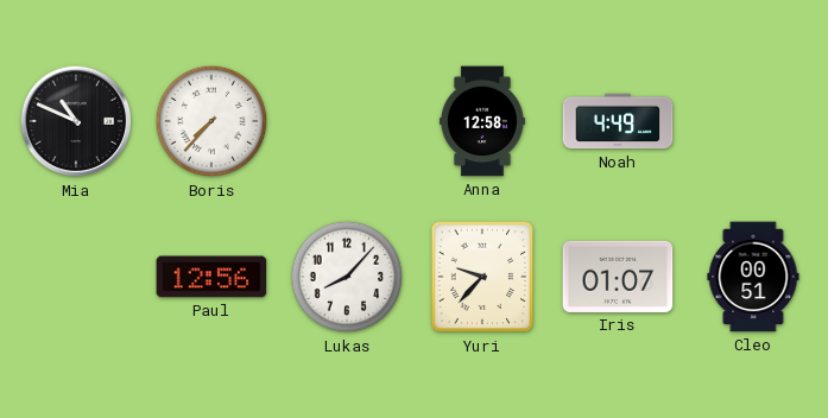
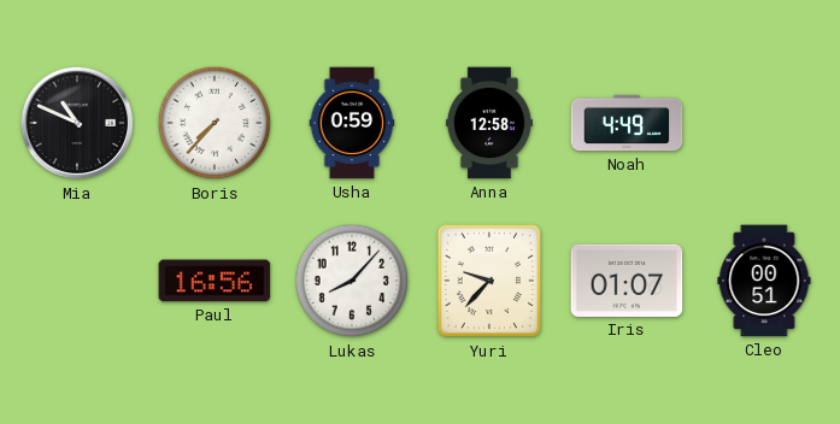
Usha: none -> 0:59
Paul: 12:56 -> 16:56
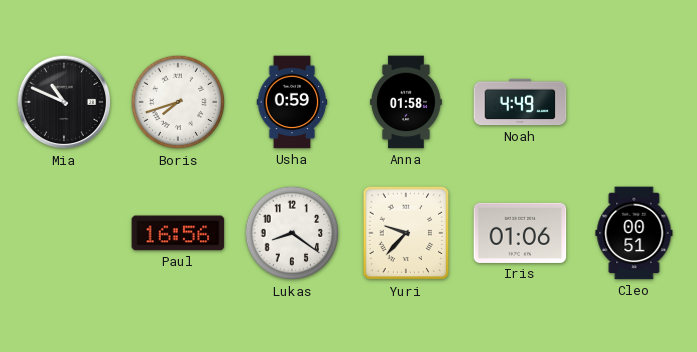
Boris: 7:37 -> 7:42
Anna: 12:58 -> 01:58
Lukas: 8:07 -> 8:21
Iris: 01:07 -> 01:06
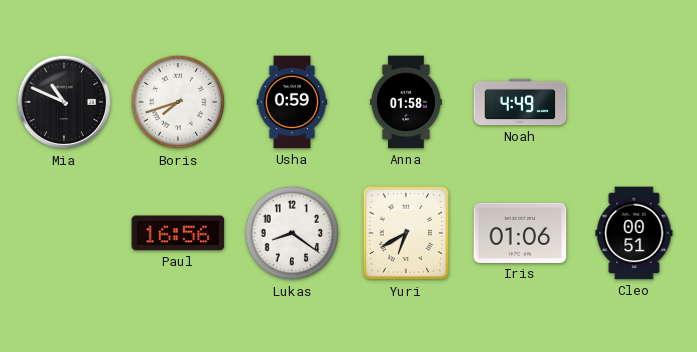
Yuri: 9:37 -> 6:40
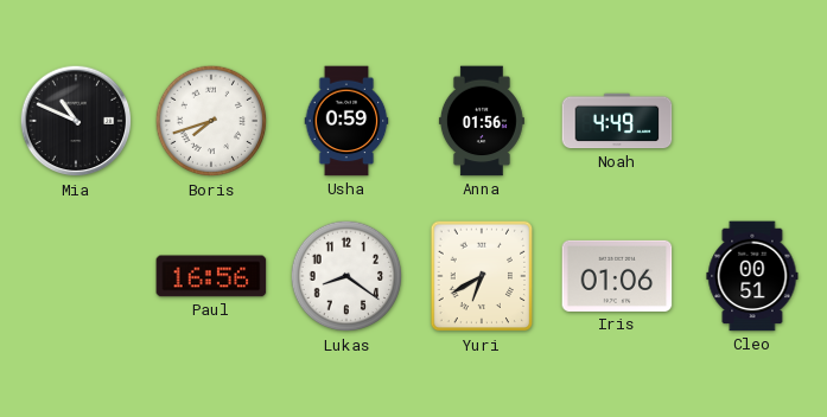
Anna: 01:58 -> 01:56
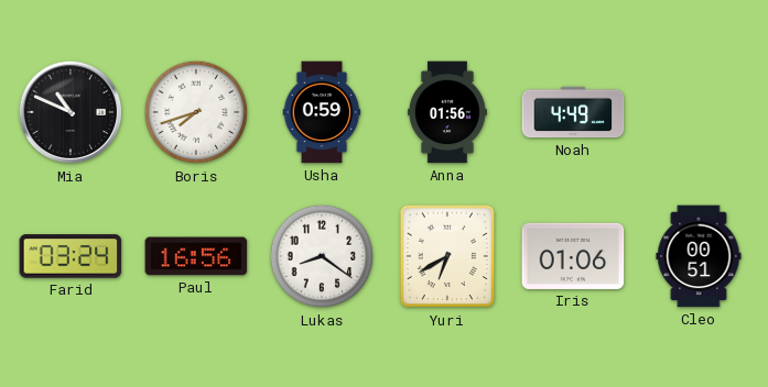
Farid: none -> 03:24
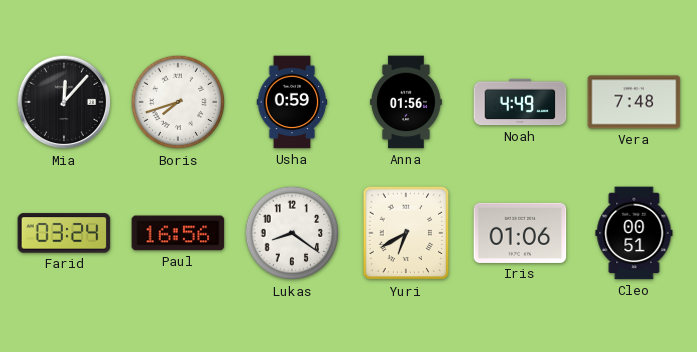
Mia: 10:49 -> 12:07
Vera: none -> 7:48
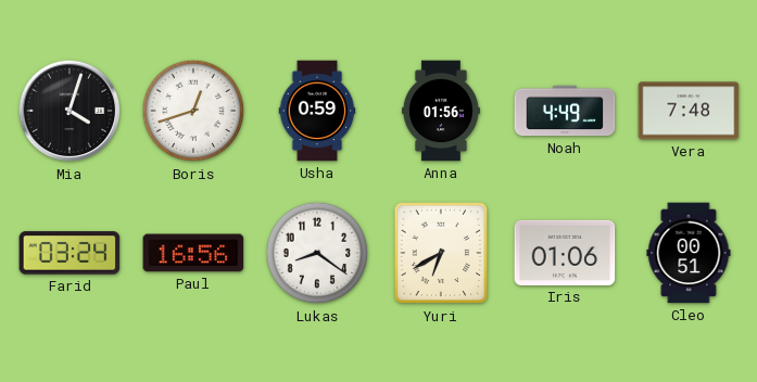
Mia: 12:07 -> 4:03
Boris: 7:42 -> 12:42
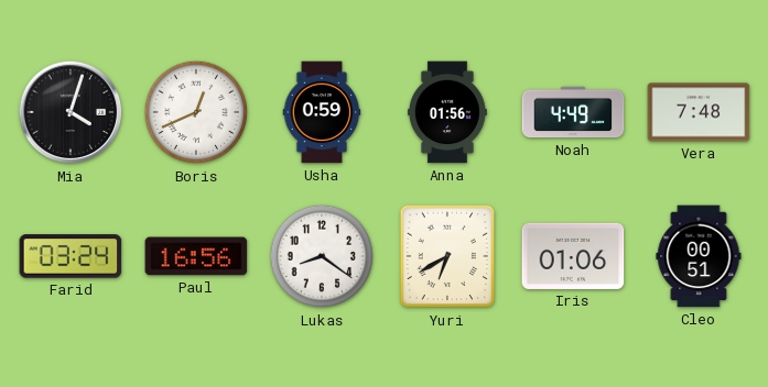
Boris: 12:42 -> 12:41
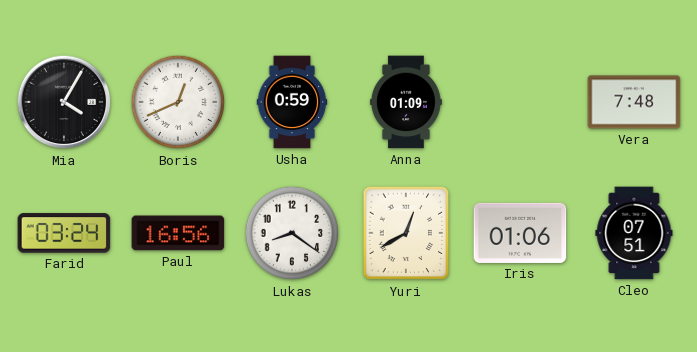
Mia: 4:03 -> 4:05
Anna: 01:56 -> 01:09
Noah: 4:49 -> none
Yuri: 6:40 -> 12:40
Cleo: 00:51 -> 07:51
